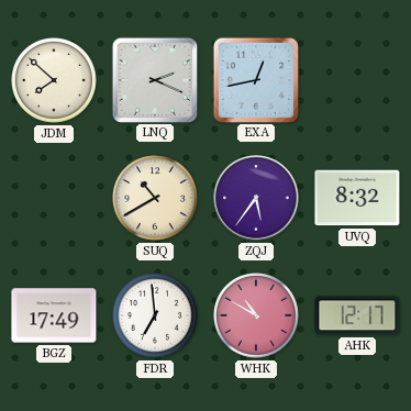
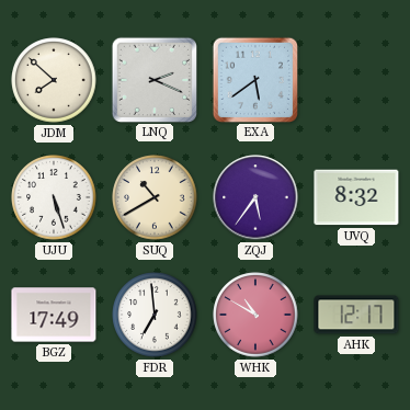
EXA: 12:43 -> 5:39
UJU: none -> 5:27
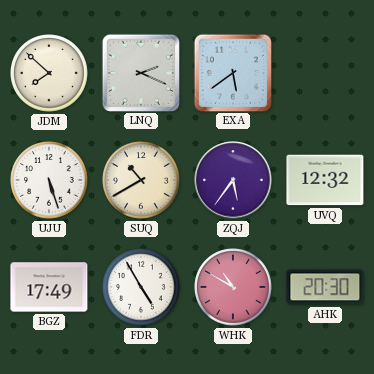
UVQ: 8:32 -> 12:32
FDR: 6:59 -> 4:55
AHK: 12:17 -> 20:30
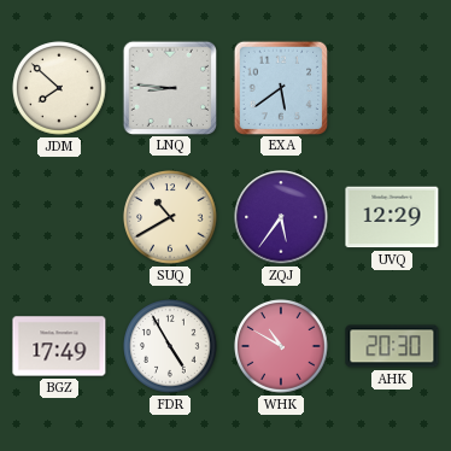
LNQ: 2:19 -> 8:46
UJU: 5:27 -> none
UVQ: 12:32 -> 12:29
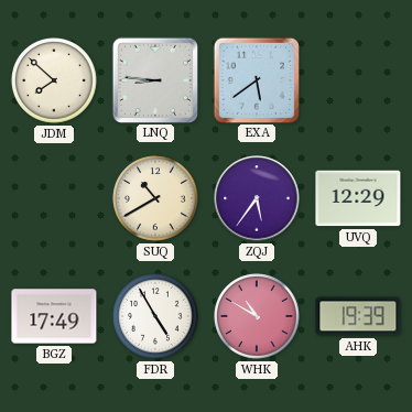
AHK: 20:30 -> 19:39
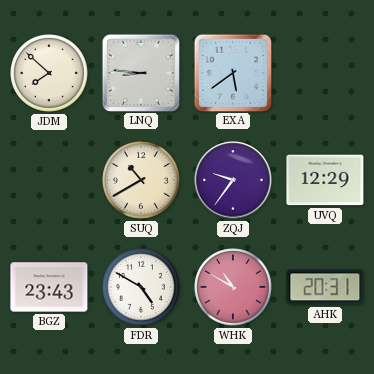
ZQJ: 5:36 -> 9:36
BGZ: 17:49 -> 23:43
FDR: 4:55 -> 4:50
AHK: 19:39 -> 20:31
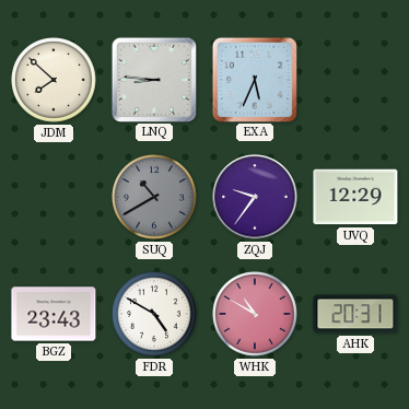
EXA: 5:39 -> 5:34
SUQ dial: cream -> grey
